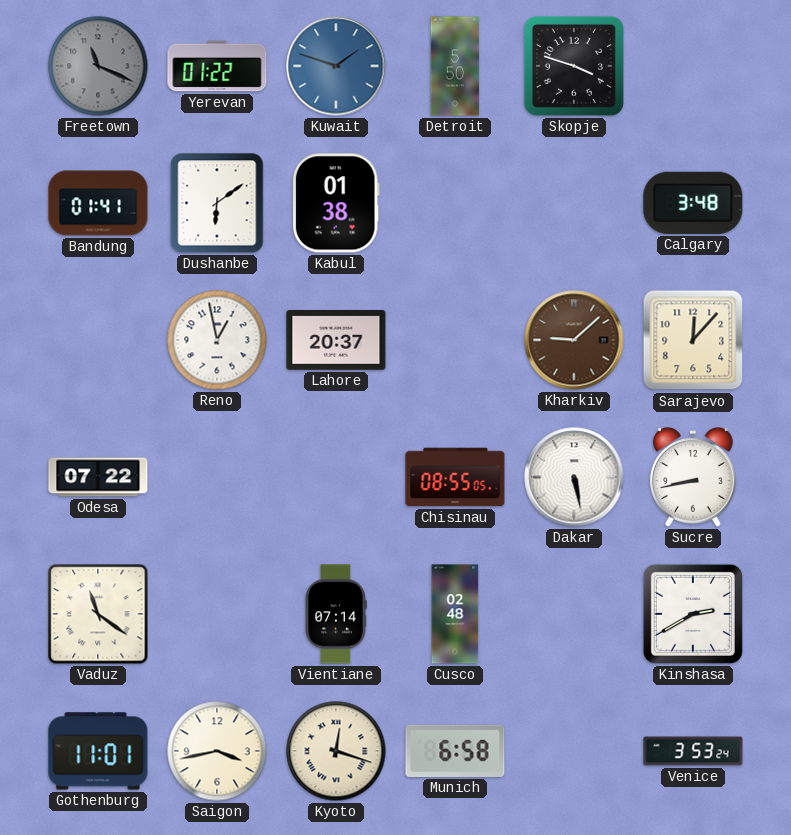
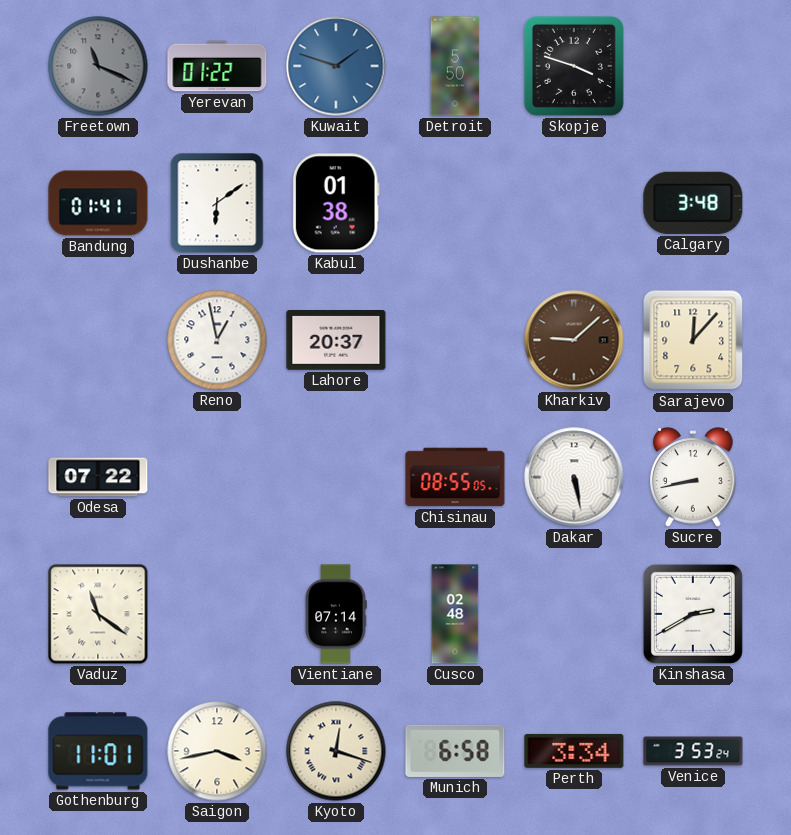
Perth: none -> 3:34
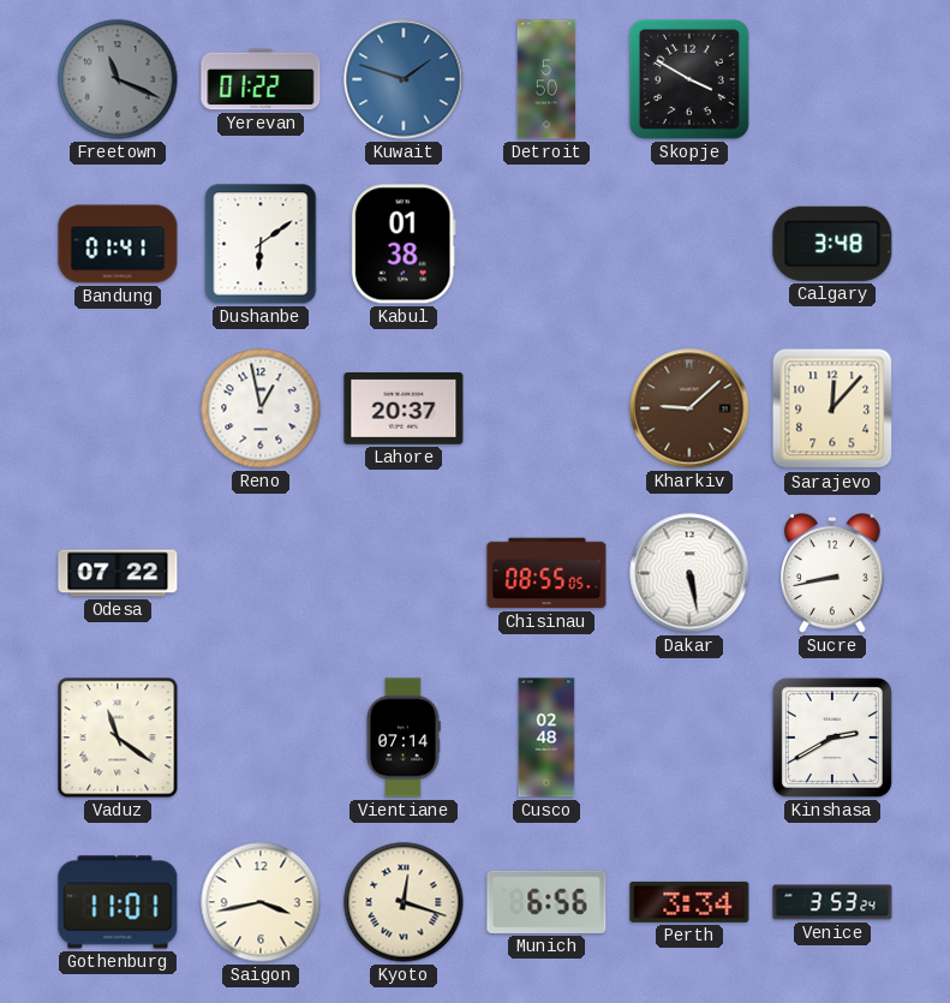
Skopje: 3:48 -> 3:50
Munich: 6:58 -> 6:56
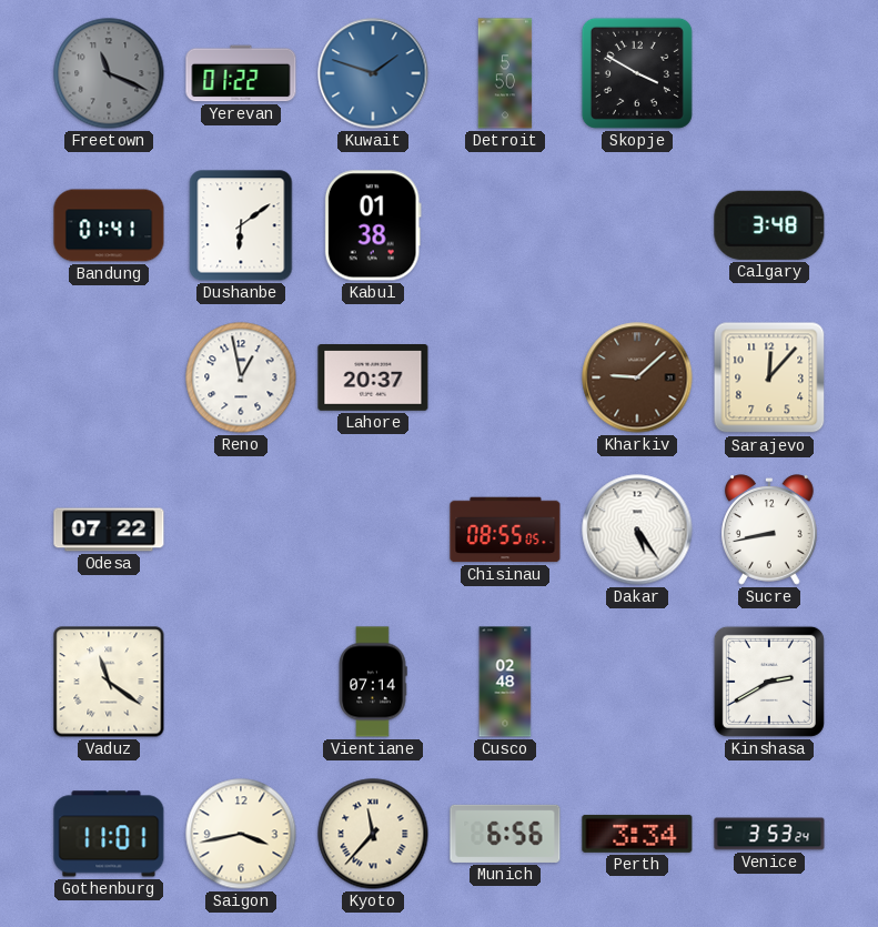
Dakar: 5:28 -> 5:24
Kyoto: 12:18 -> 11:37
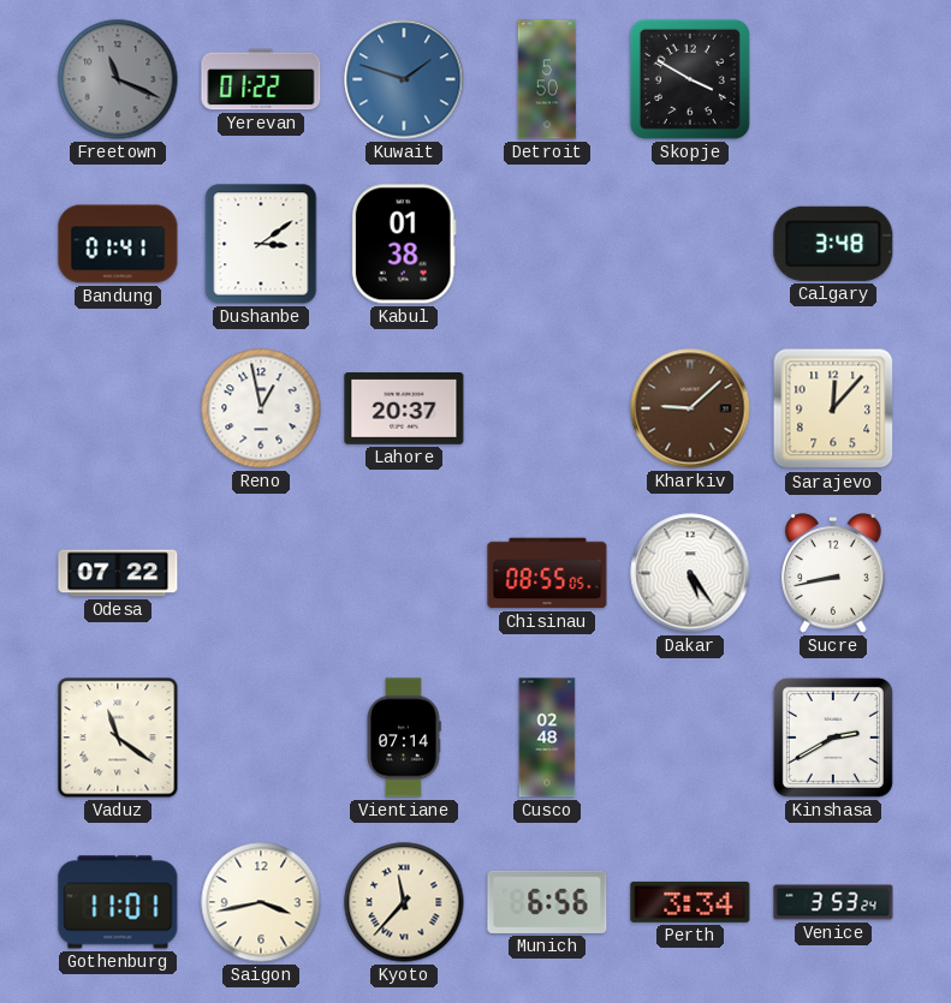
Dushanbe: 6:09 -> 3:09
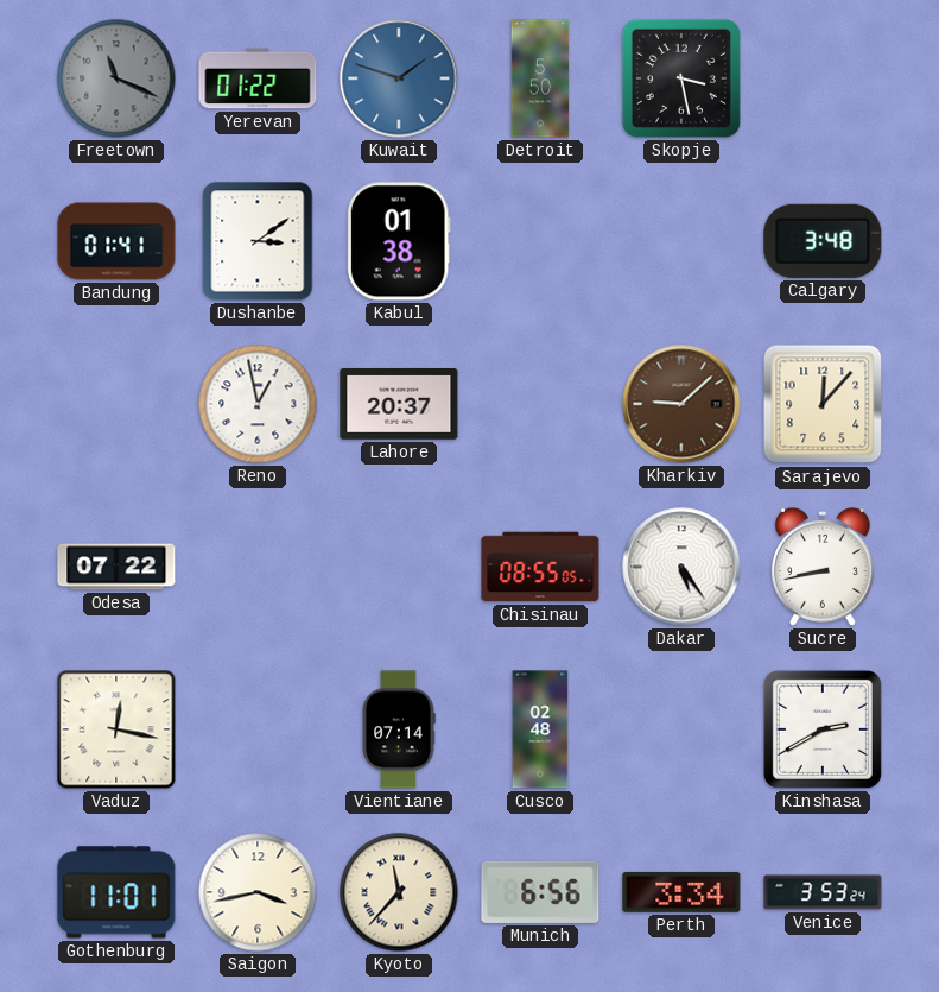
Skopje: 3:50 -> 3:28
Vaduz: 11:21 -> 12:17
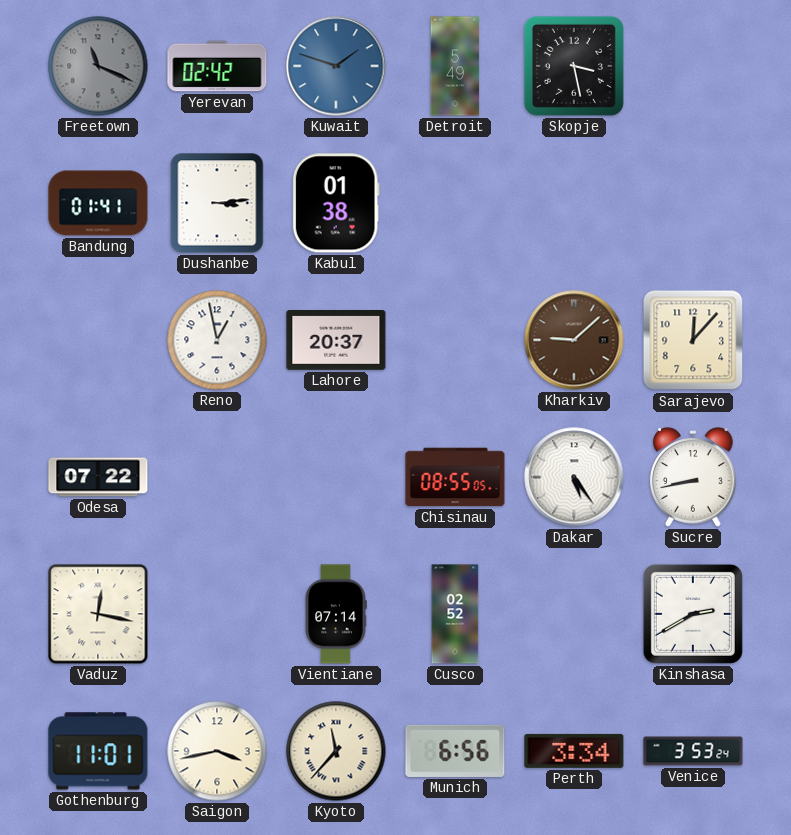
Yerevan: 01:22 -> 02:42
Detroit: 5:50 -> 5:49
Dushanbe: 3:09 -> 3:14
Calgary: 3:48 -> none
Cusco: 02:48 -> 02:52
